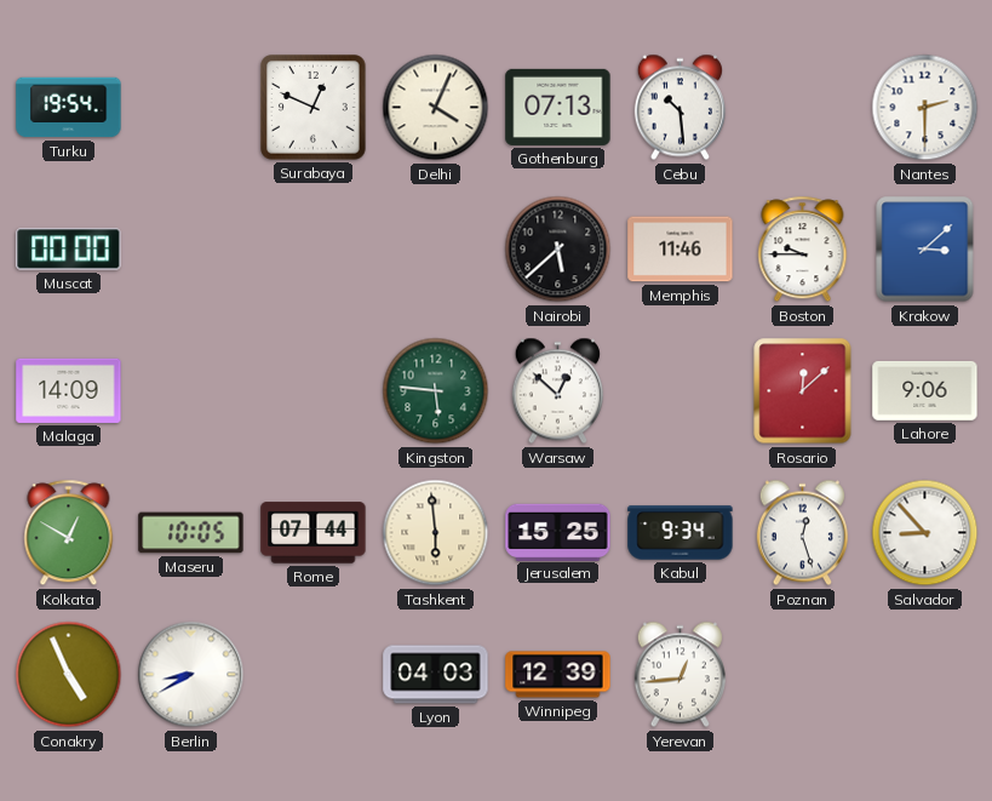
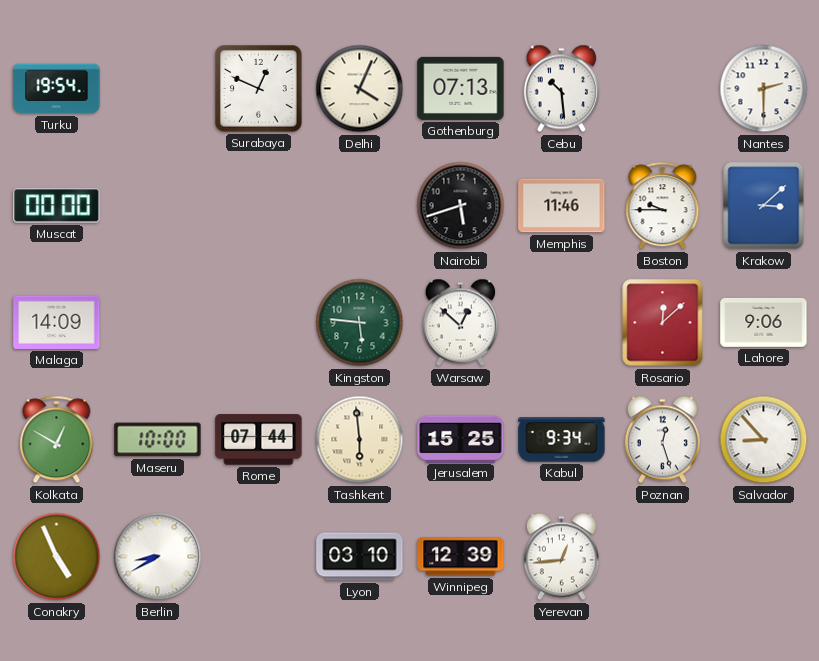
Nairobi: 5:38 -> 5:42
Maseru: 10:05 -> 10:00
Lyon: 04:03 -> 03:10
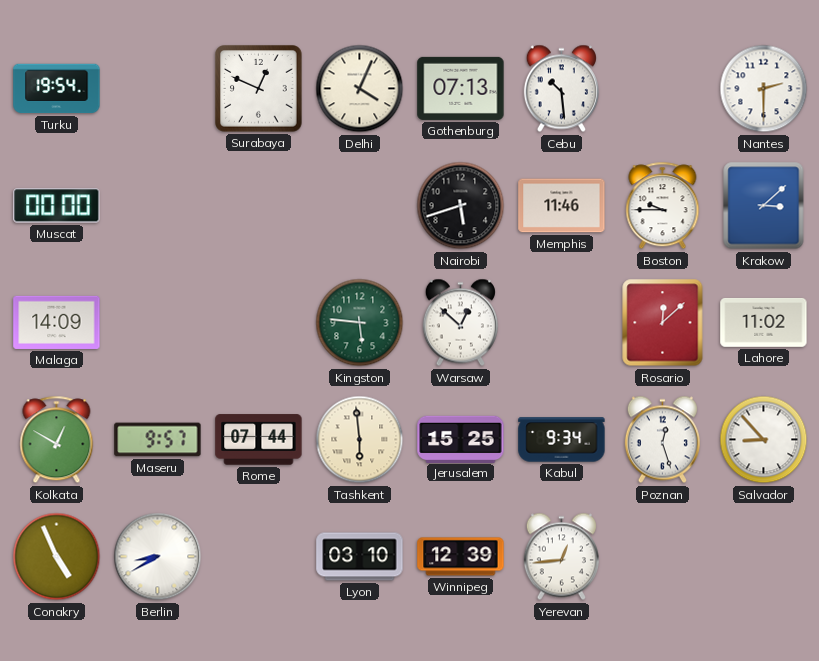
Lahore: 9:06 -> 11:02
Maseru: 10:00 -> 9:57
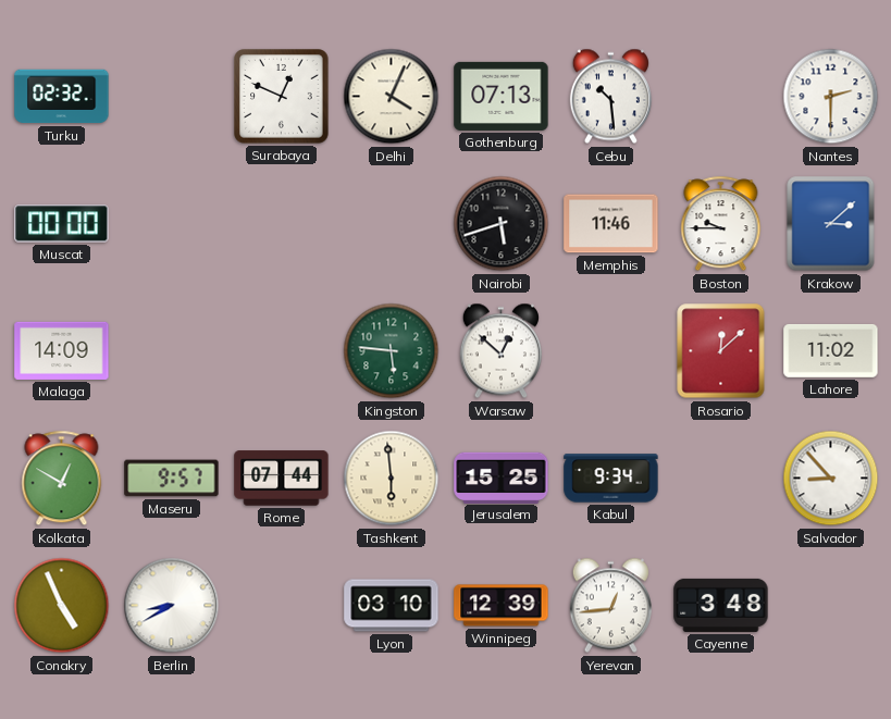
Turku: 19:54 -> 02:32
Poznan: 12:27 -> none
Cayenne: none -> 3:48
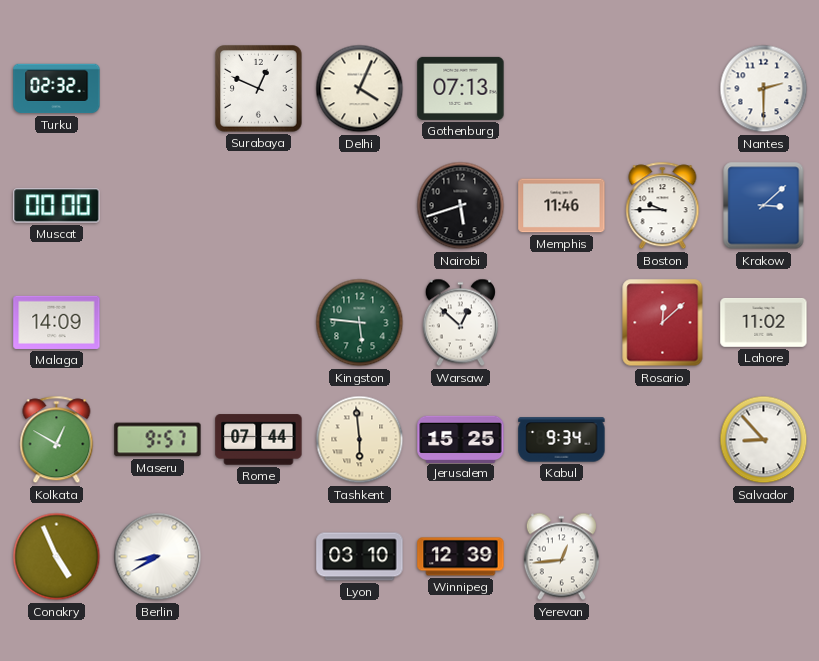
Cebu: 10:29 -> none
Cayenne: 3:48 -> none
